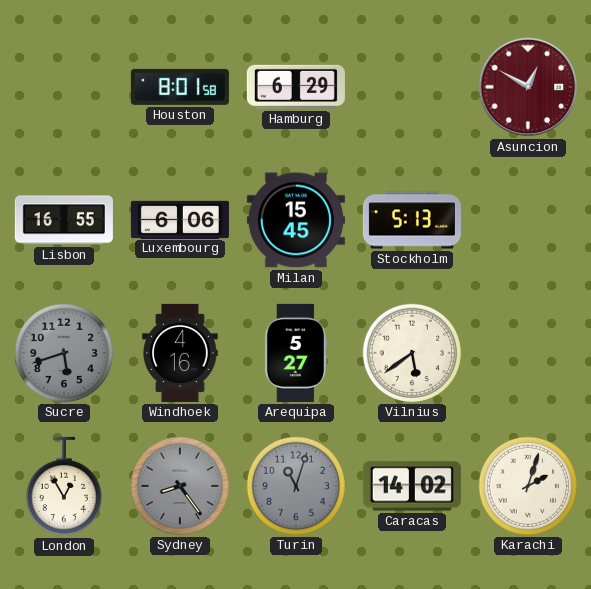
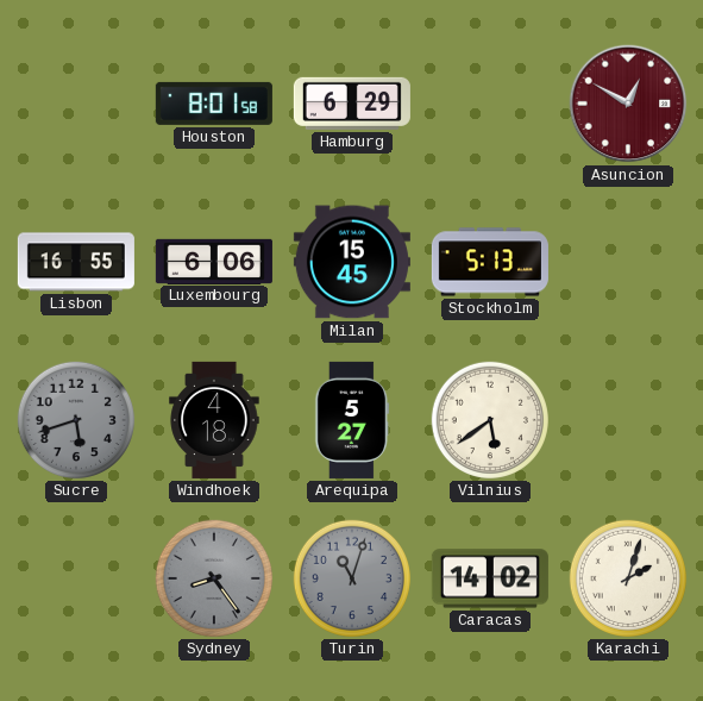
Windhoek: 4:16 -> 4:18
London: 12:55 -> none
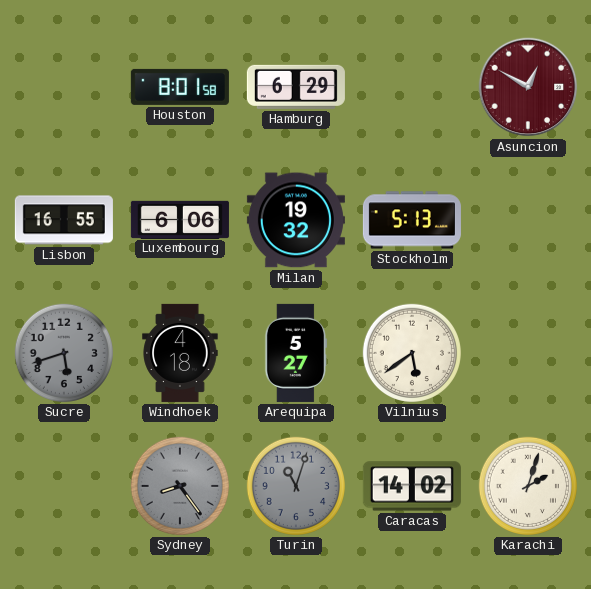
Milan: 15:45 -> 19:32
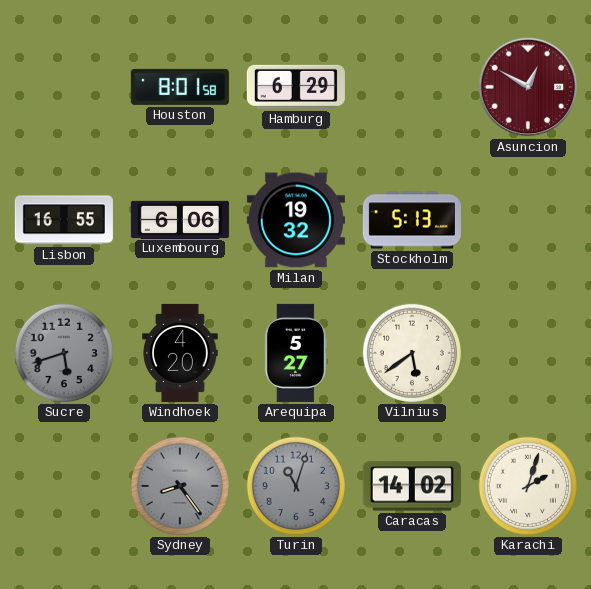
Windhoek: 4:18 -> 4:20
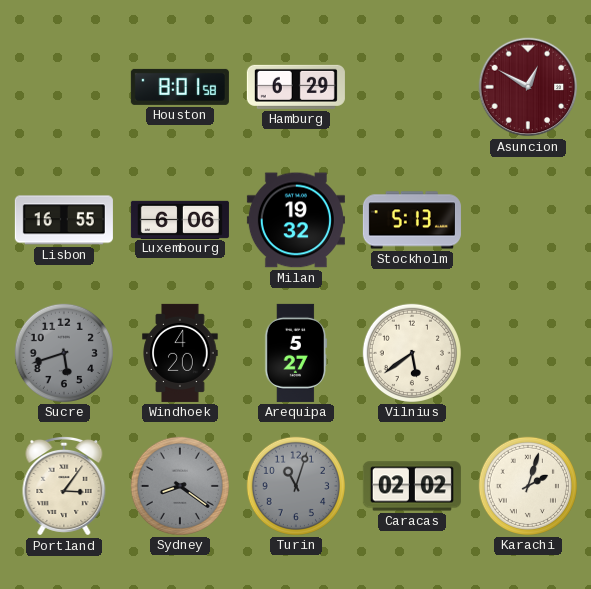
Portland: none -> 3:06
Sydney: 8:24 -> 8:21
Caracas: 14:02 -> 02:02
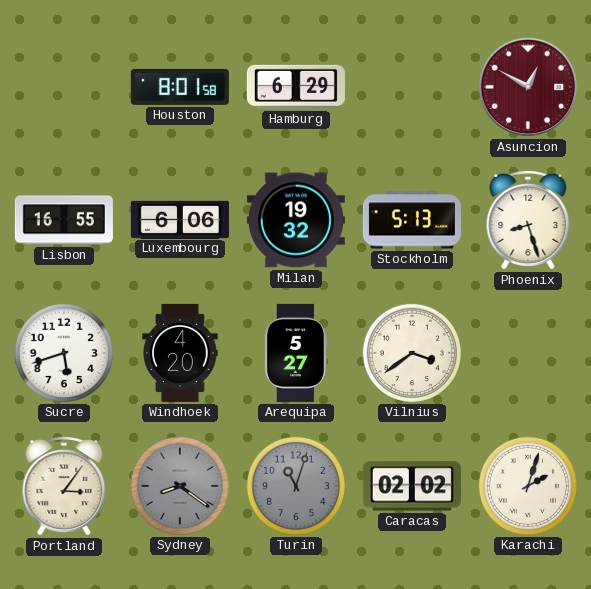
Phoenix: none -> 8:27
Sucre dial: grey -> white
Vilnius: 5:39 -> 3:39
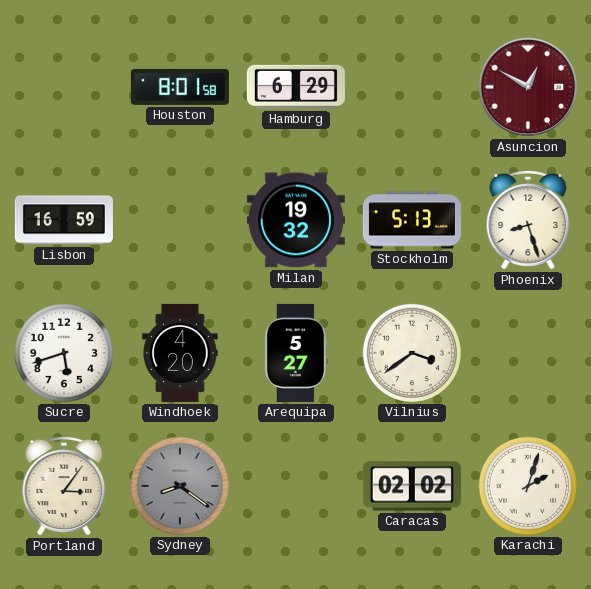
Lisbon: 16:55 -> 16:59
Luxembourg: 6:06 -> none
Turin: 11:03 -> none
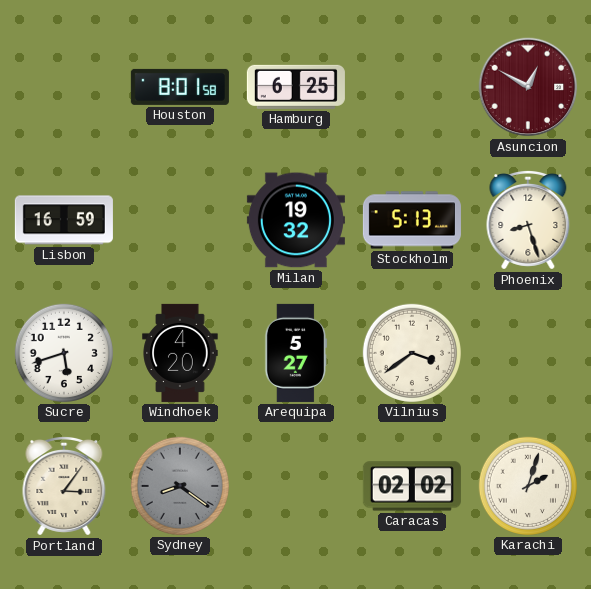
Hamburg: 6:29 -> 6:25
